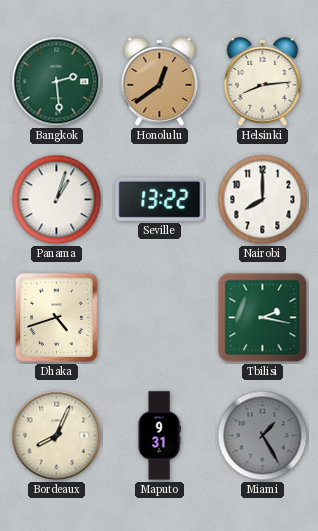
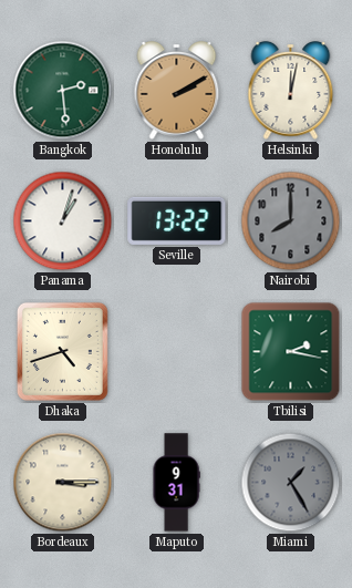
Honolulu: 12:39 -> 2:10
Helsinki: 8:14 -> 12:02
Nairobi dial: white -> grey
Bordeaux: 8:04 -> 3:15
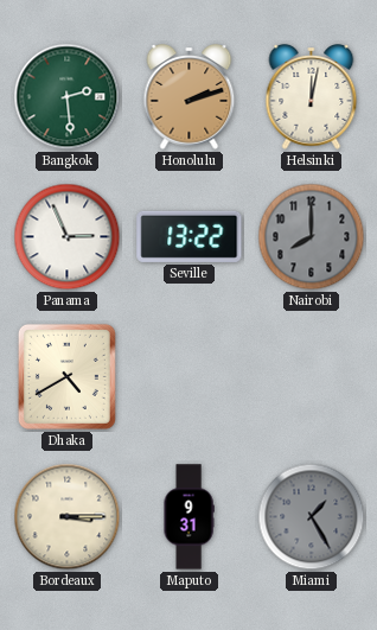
Honolulu: 2:10 -> 2:12
Panama: 1:03 -> 2:56
Dhaka: 4:42 -> 4:40
Tbilisi: 2:17 -> none
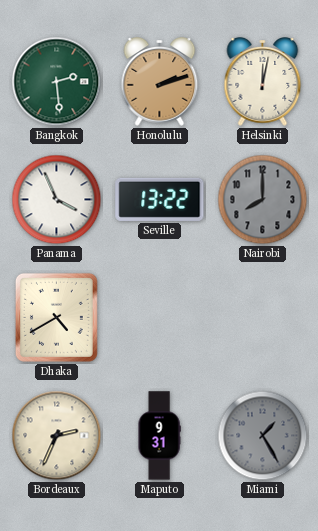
Panama: 2:56 -> 3:56
Bordeaux: 3:15 -> 2:34
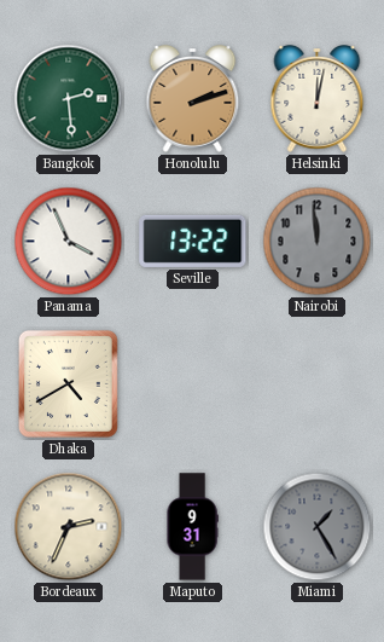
Nairobi: 8:00 -> 11:59
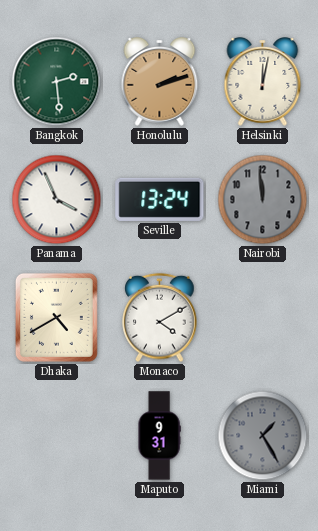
Seville: 13:22 -> 13:24
Monaco: none -> 4:10
Bordeaux: 2:34 -> none
